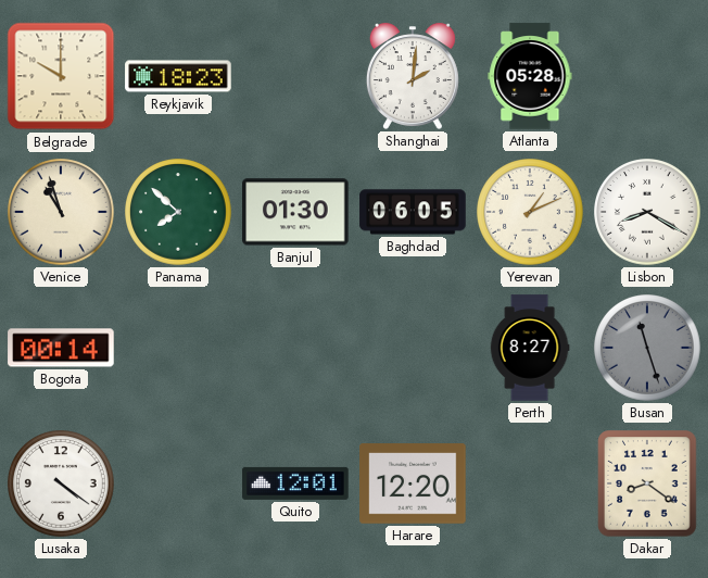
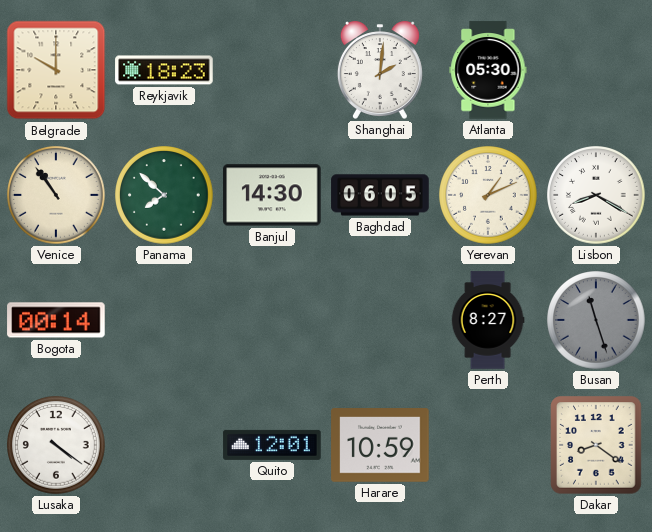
Atlanta: 05:28 -> 05:30
Venice: 10:57 -> 10:54
Banjul: 01:30 -> 14:30
Harare: 12:20 -> 10:59
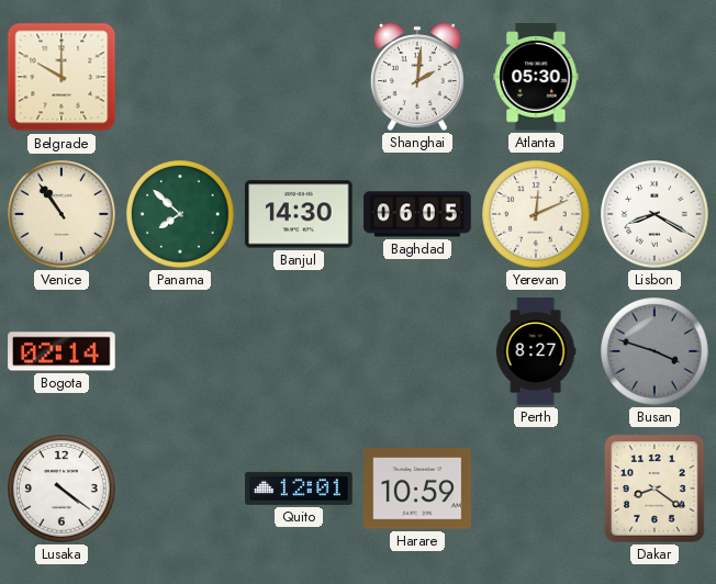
Reykjavik: 18:23 -> none
Yerevan: 1:11 -> 12:11
Bogota: 00:14 -> 02:14
Busan: 11:27 -> 3:48
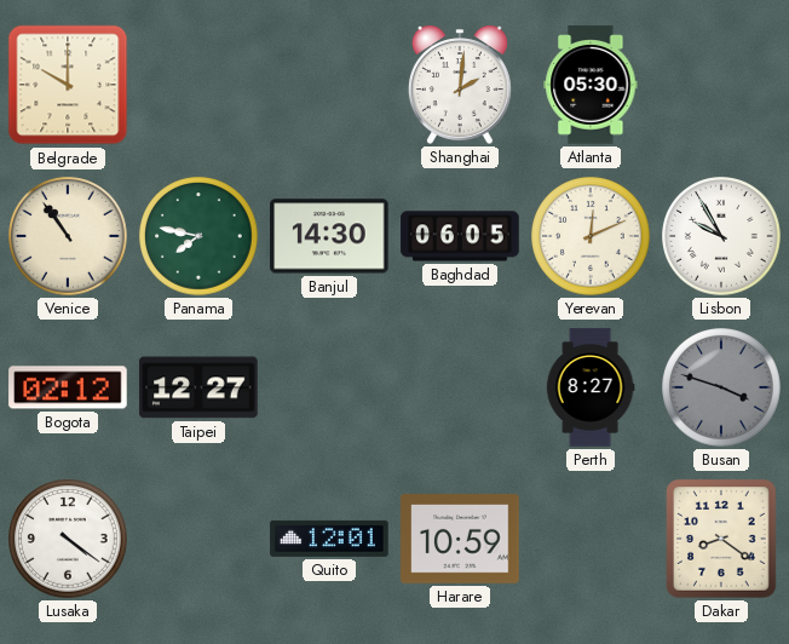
Panama: 7:52 -> 7:47
Lisbon: 8:20 -> 9:55
Bogota: 02:14 -> 02:12
Taipei: none -> 12:27
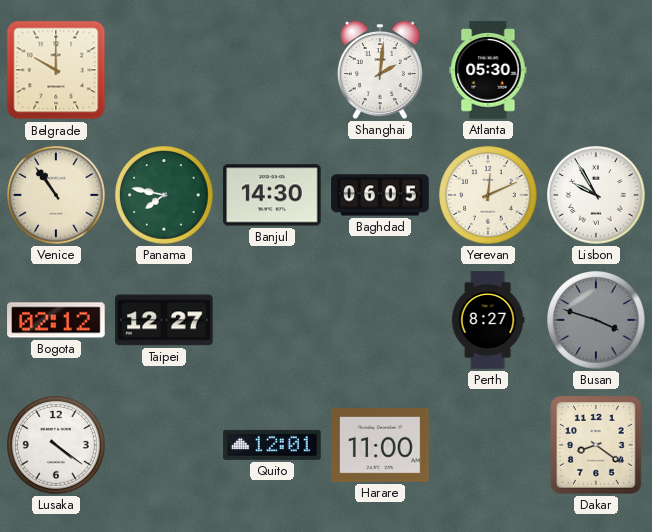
Harare: 10:59 -> 11:00
